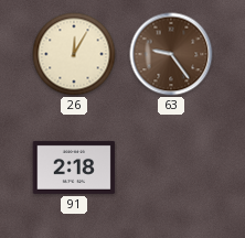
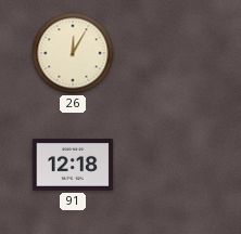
63: 9:24 -> none
91: 2:18 -> 12:18
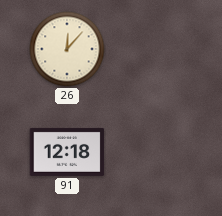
26: 12:05 -> 12:07
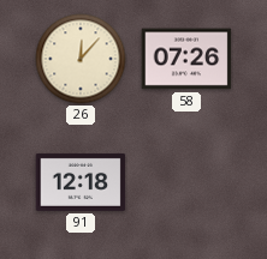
58: none -> 07:26
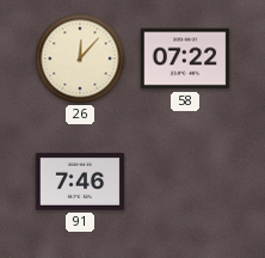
58: 07:26 -> 07:22
91: 12:18 -> 7:46
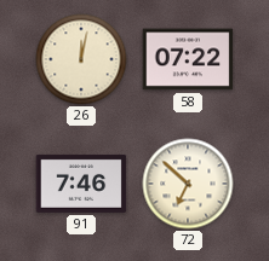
26: 12:07 -> 12:02
72: none -> 6:52
